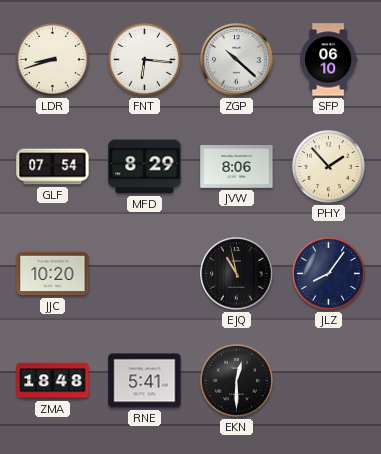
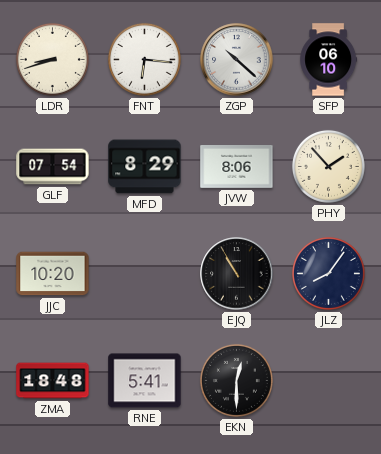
EJQ: 10:58 -> 10:55
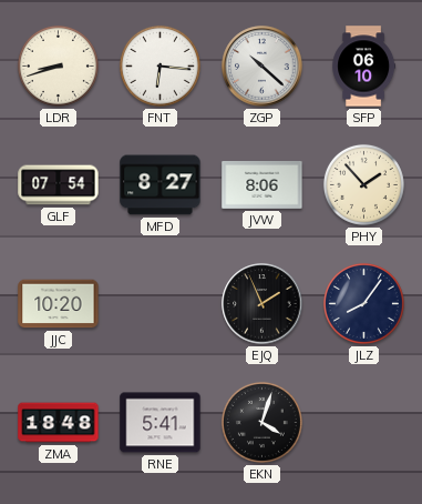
MFD: 8:29 -> 8:27
EJQ: 10:55 -> 1:56
EKN: 12:30 -> 4:03
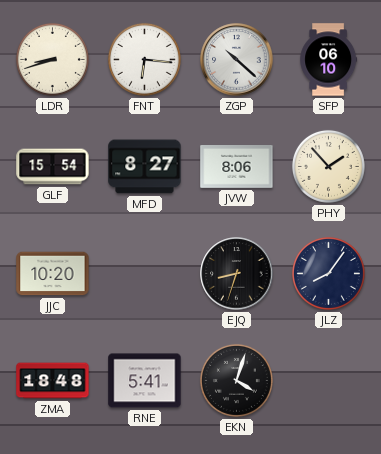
GLF: 07:54 -> 15:54
EJQ: 1:56 -> 8:33
